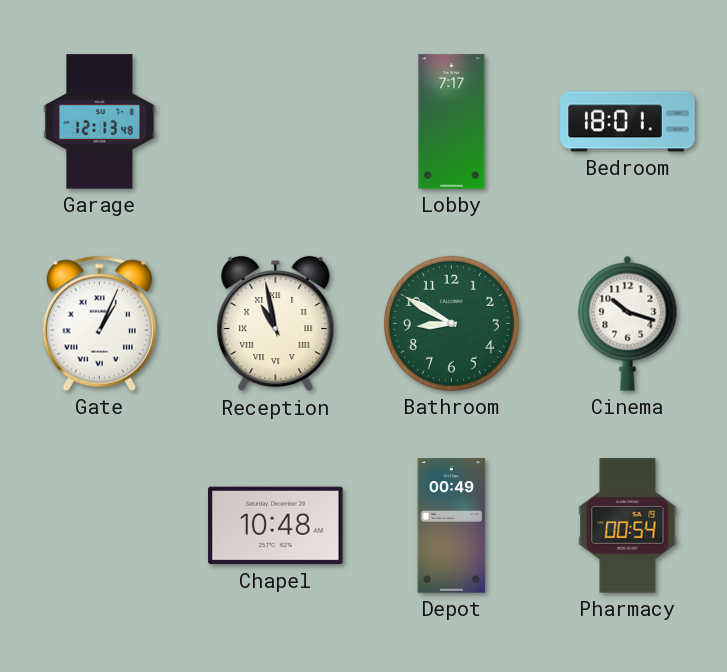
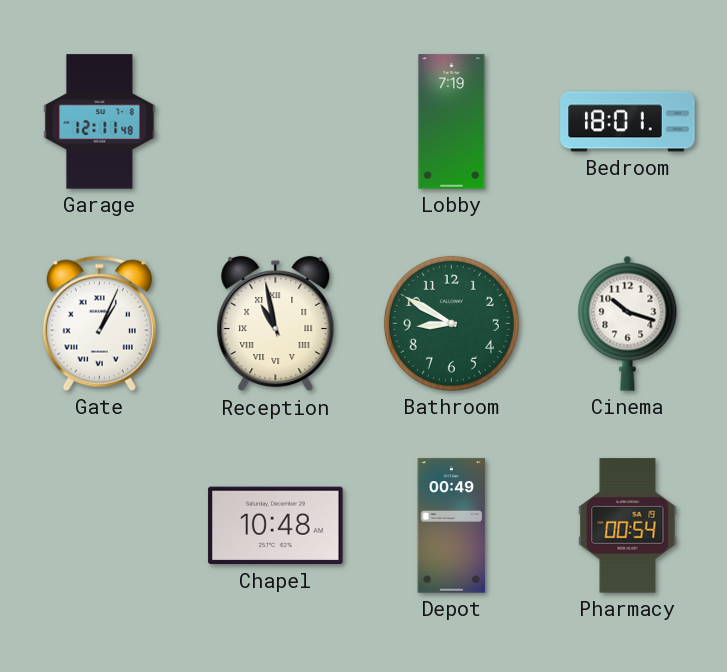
Garage: 12:13 -> 12:11
Lobby: 7:17 -> 7:19
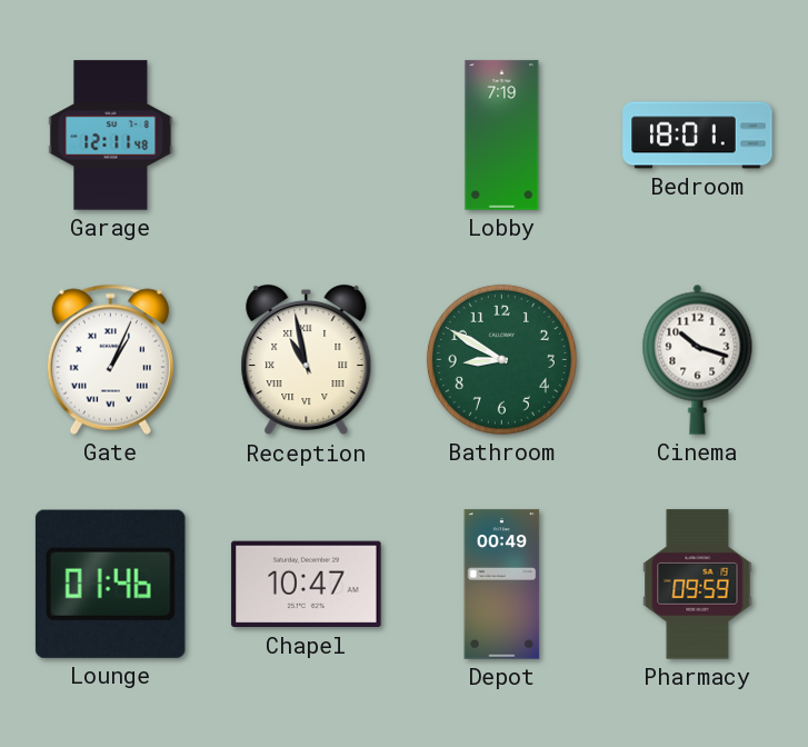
Lounge: none -> 01:46
Chapel: 10:48 -> 10:47
Pharmacy: 00:54 -> 09:59
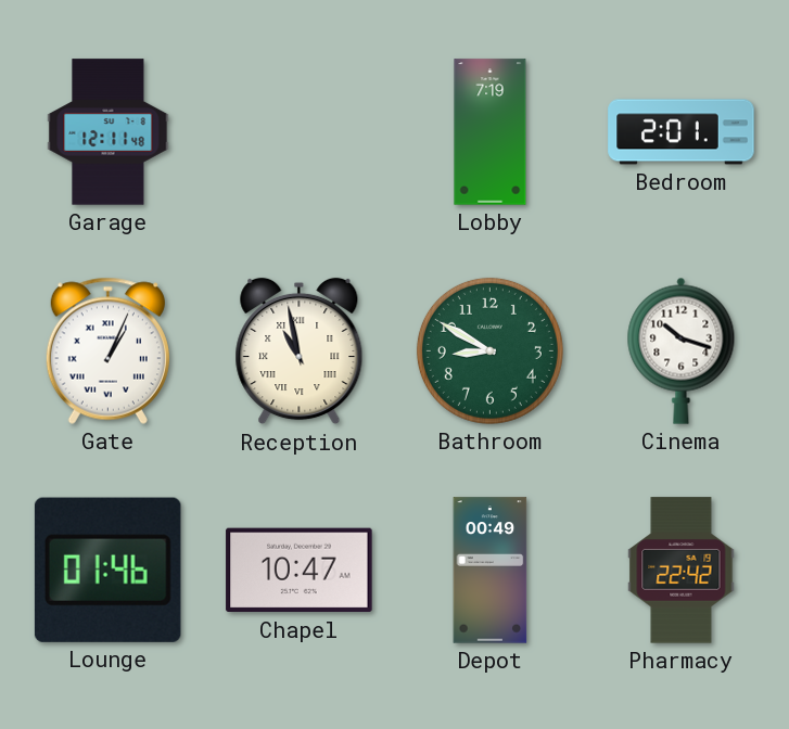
Bedroom: 18:01 -> 2:01
Pharmacy: 09:59 -> 22:42
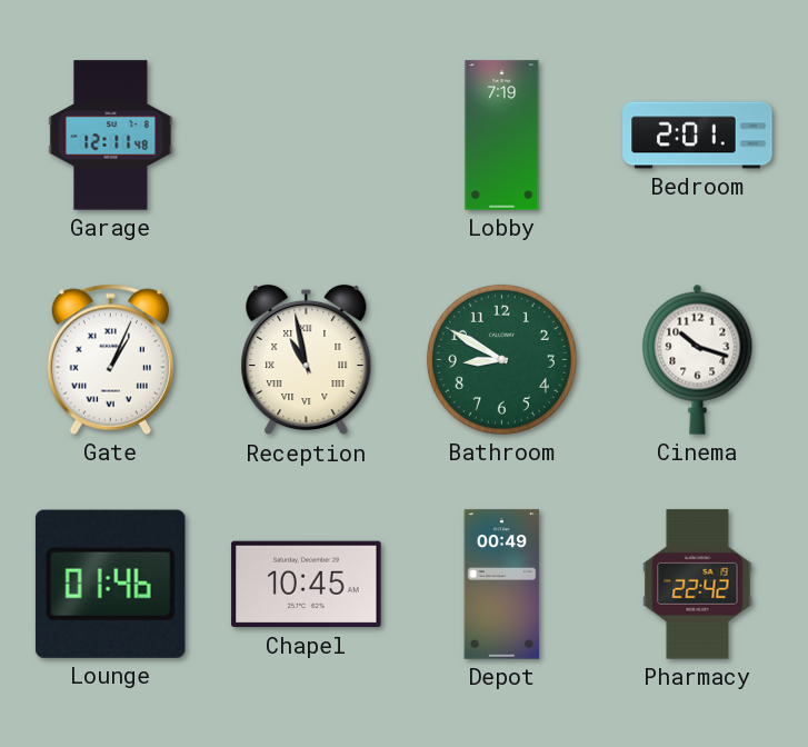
Chapel: 10:47 -> 10:45
